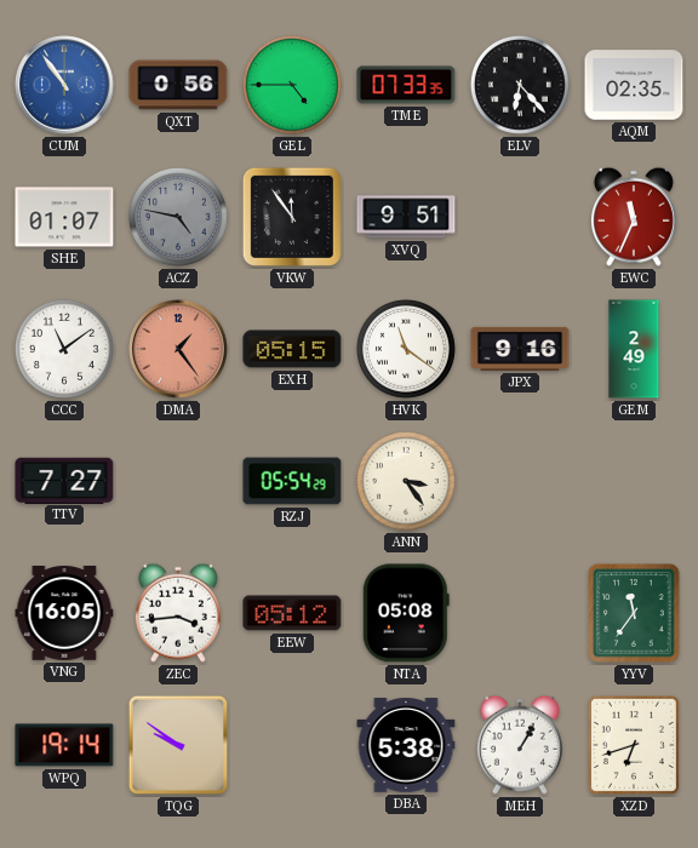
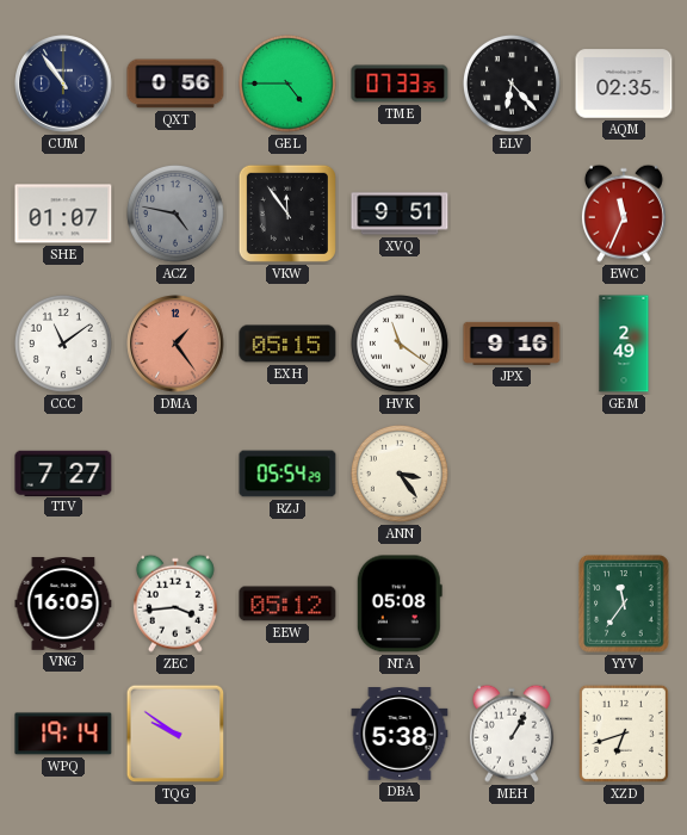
CUM dial: blue -> navy
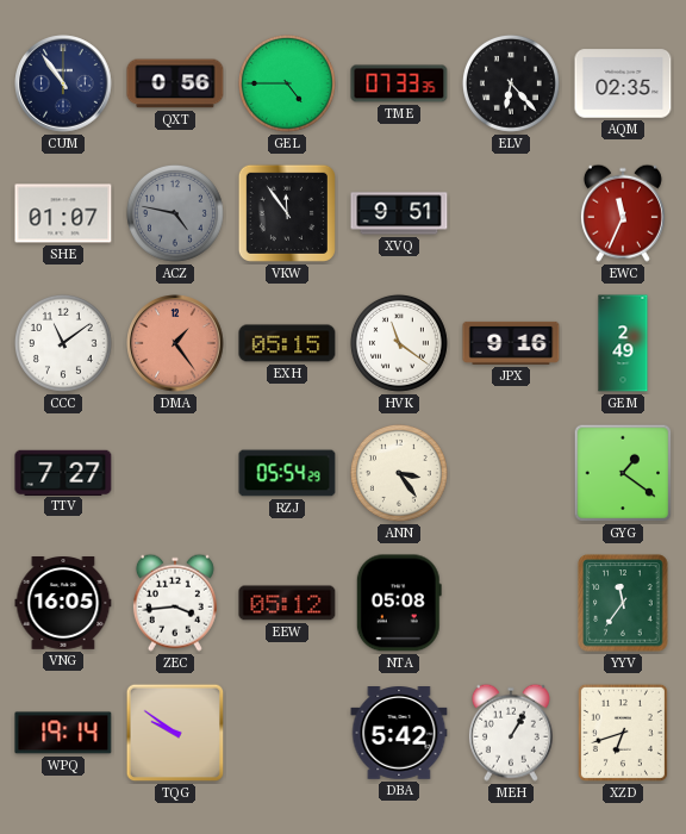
GYG: none -> 1:21
DBA: 5:38 -> 5:42
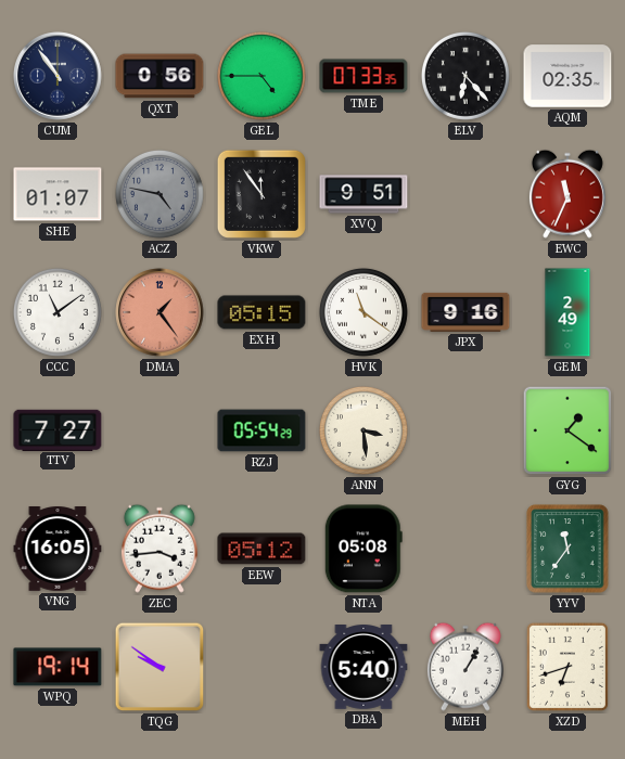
ANN: 3:24 -> 3:29
DBA: 5:42 -> 5:40
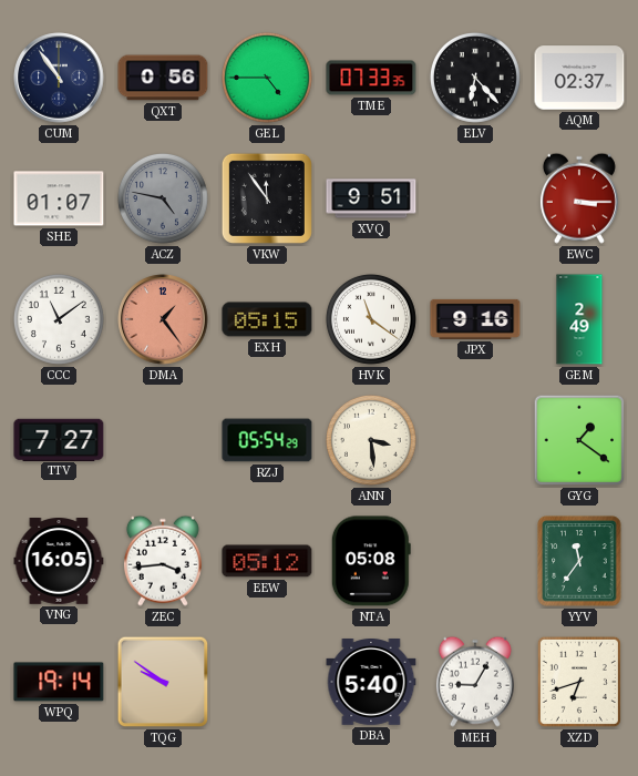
AQM: 02:35 -> 02:37
EWC: 11:34 -> 3:15
MEH: 1:05 -> 9:05
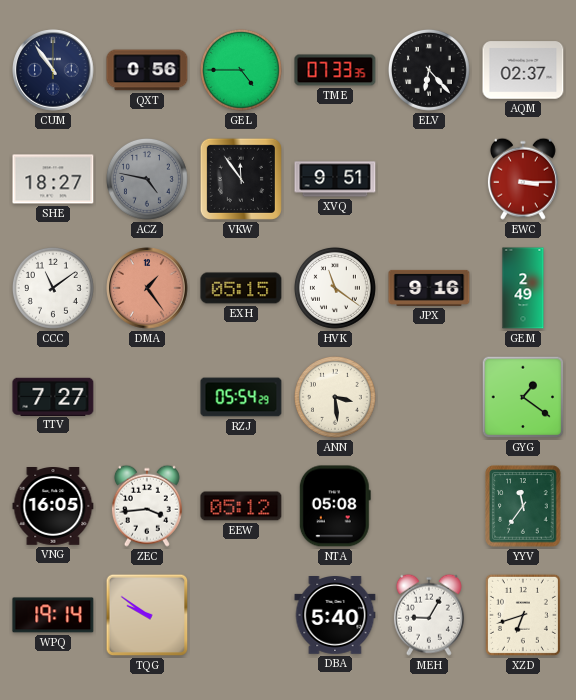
SHE: 01:07 -> 18:27
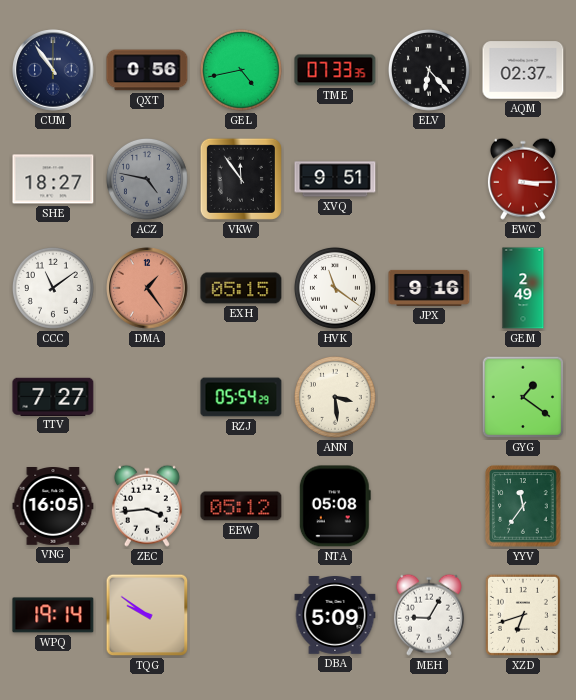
GEL: 4:45 -> 4:43
DBA: 5:40 -> 5:09
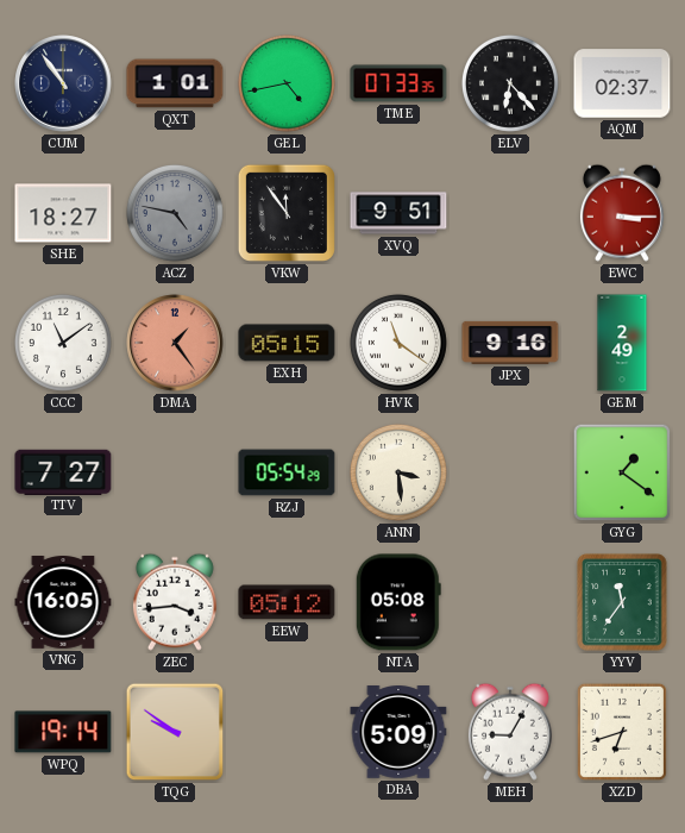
QXT: 0:56 -> 1:01
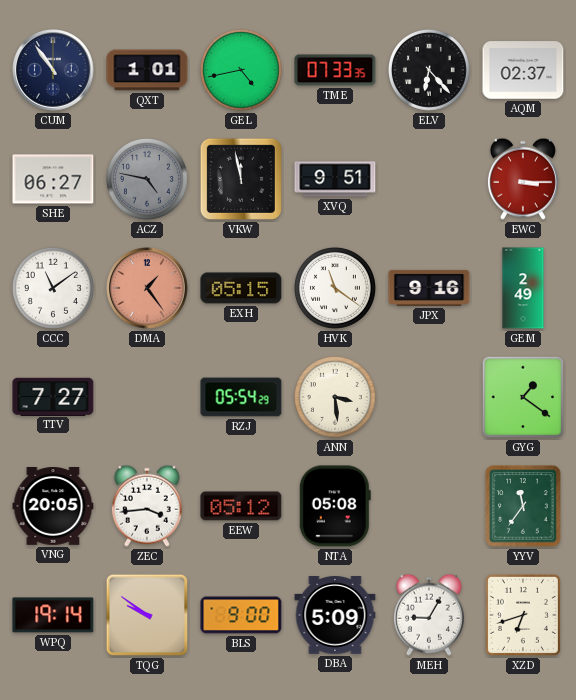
SHE: 18:27 -> 06:27
VKW: 11:54 -> 11:58
VNG: 16:05 -> 20:05
BLS: none -> 9:00
